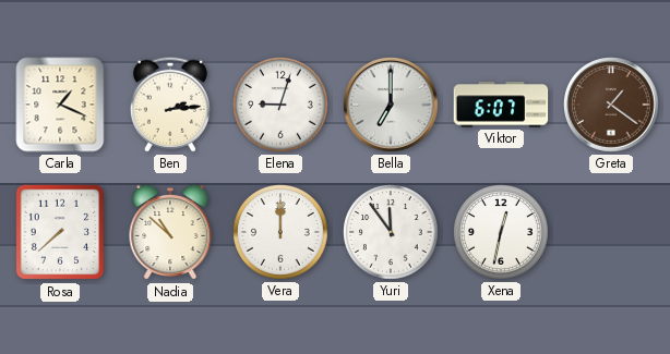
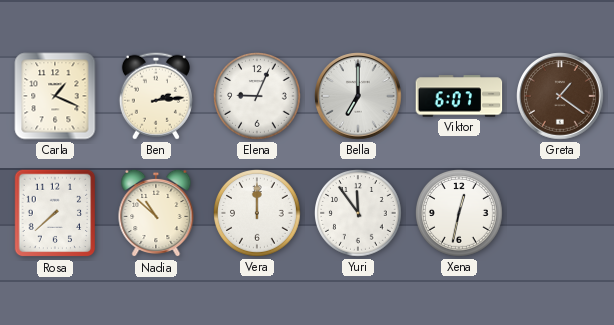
Elena: 9:03 -> 9:04
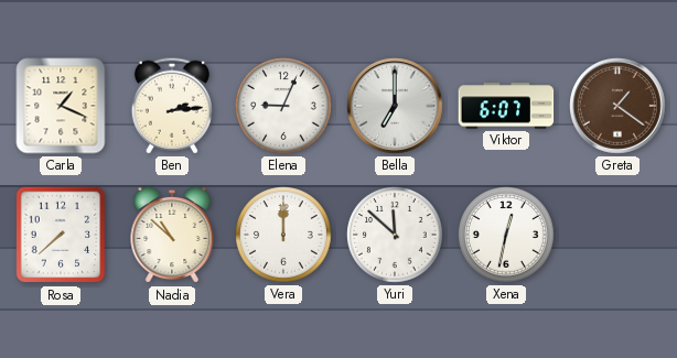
Yuri: 11:54 -> 11:52
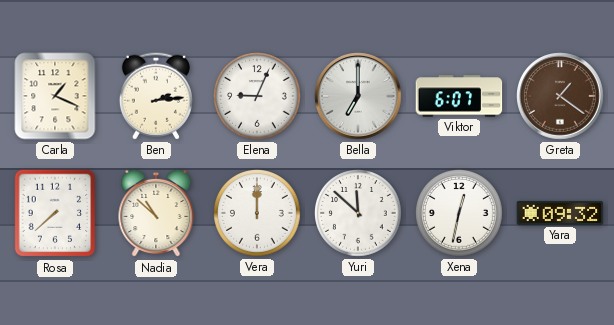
Yara: none -> 09:32
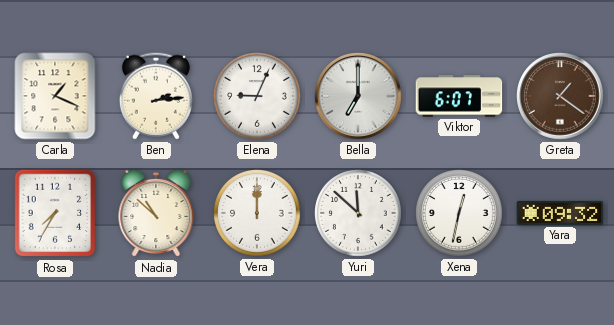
Rosa: 7:38 -> 7:35
